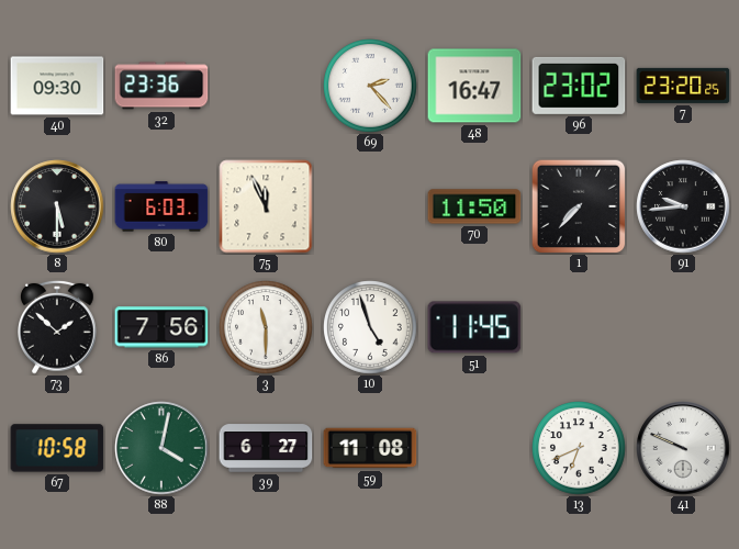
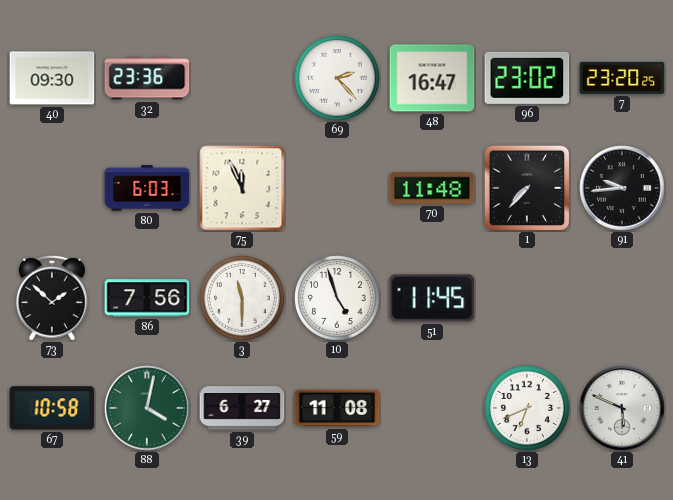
8: 5:30 -> none
70: 11:50 -> 11:48
41: 9:49 -> 5:49
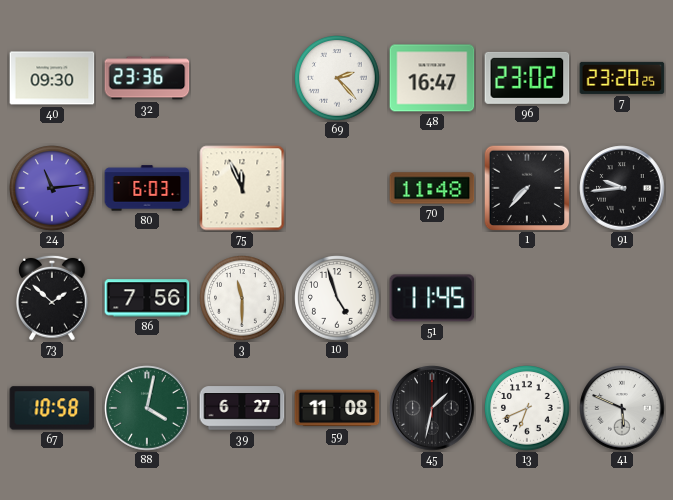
24: none -> 11:14
45: none -> 1:32
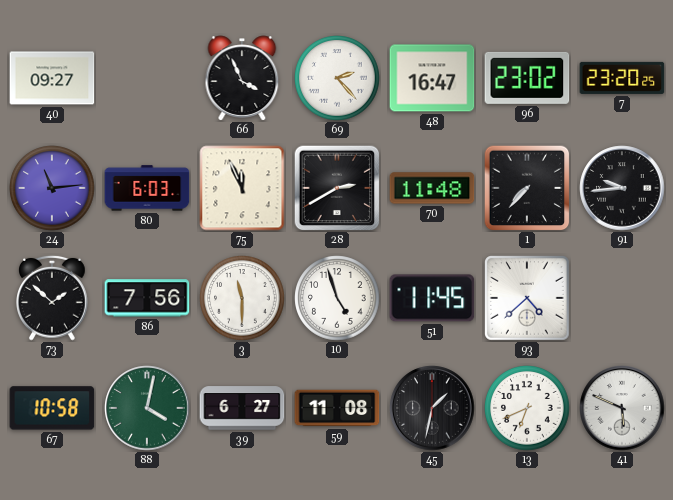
40: 09:30 -> 09:27
32: 23:36 -> none
66: none -> 3:56
28: none -> 2:40
93: none -> 4:38
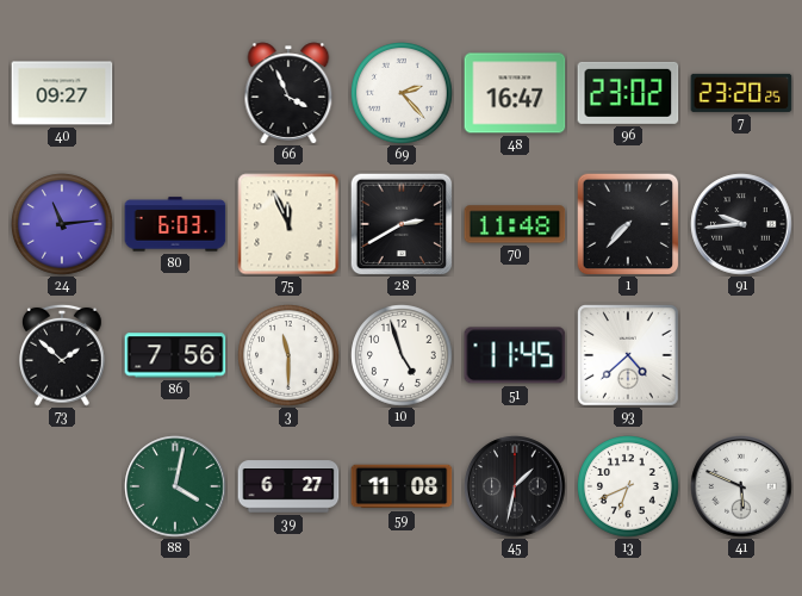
67: 10:58 -> none
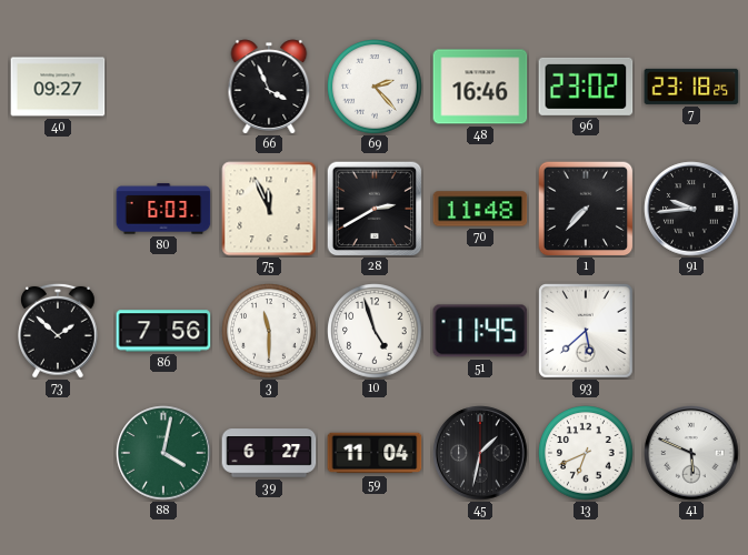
48: 16:47 -> 16:46
7: 23:20 -> 23:18
24: 11:14 -> none
93: 4:38 -> 5:38
59: 11:08 -> 11:04
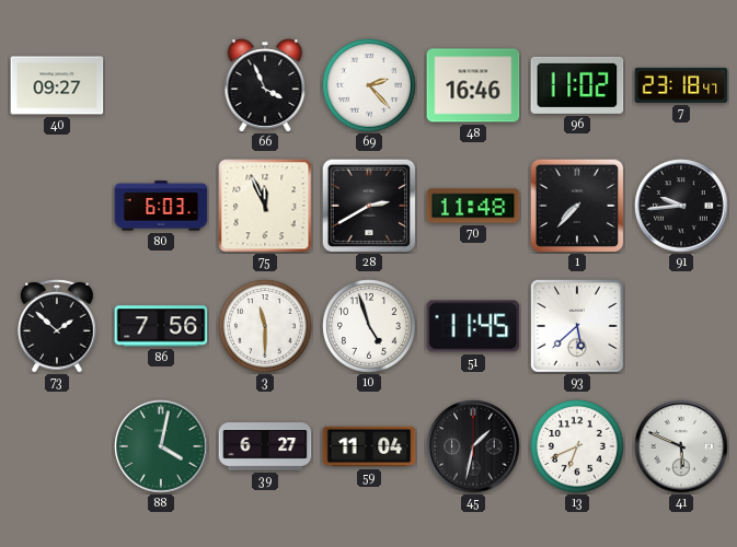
96: 23:02 -> 11:02
7: 23:18:25 -> 23:18:47
